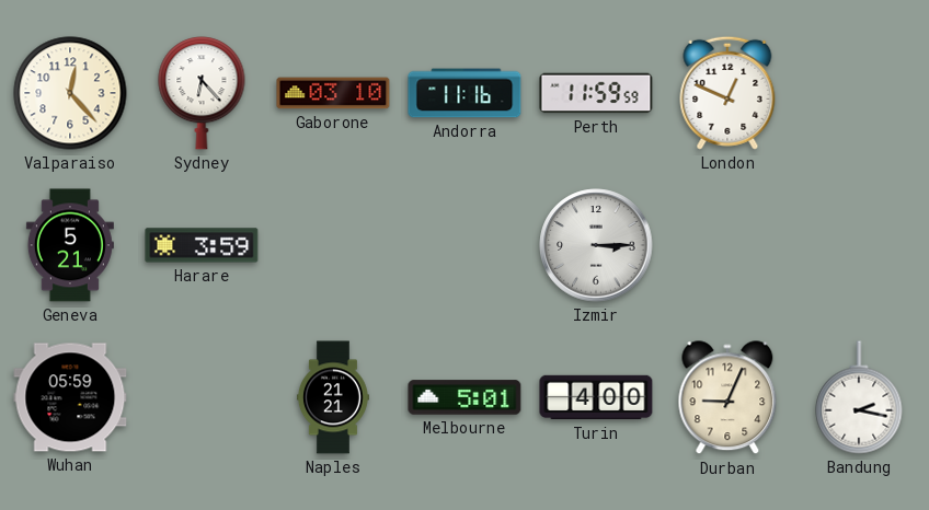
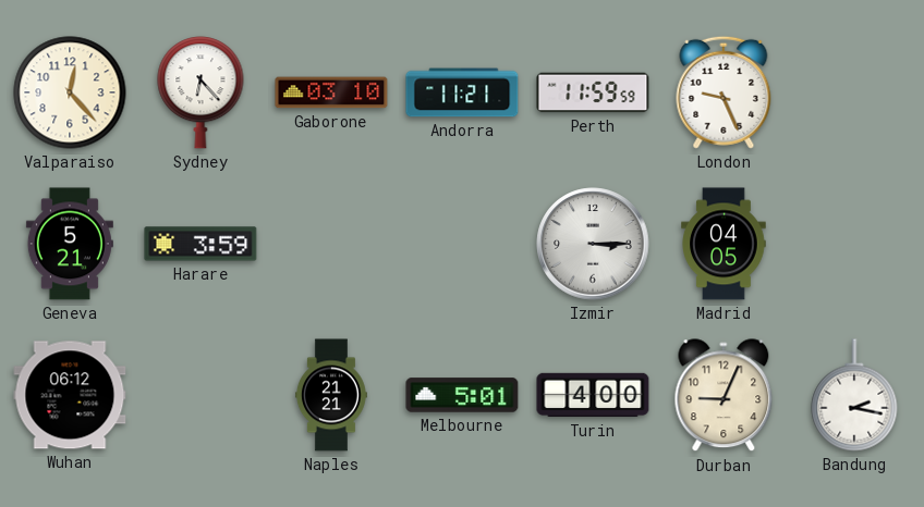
Andorra: 11:16 -> 11:21
London: 12:49 -> 9:26
Madrid: none -> 04:05
Wuhan: 05:59 -> 06:12
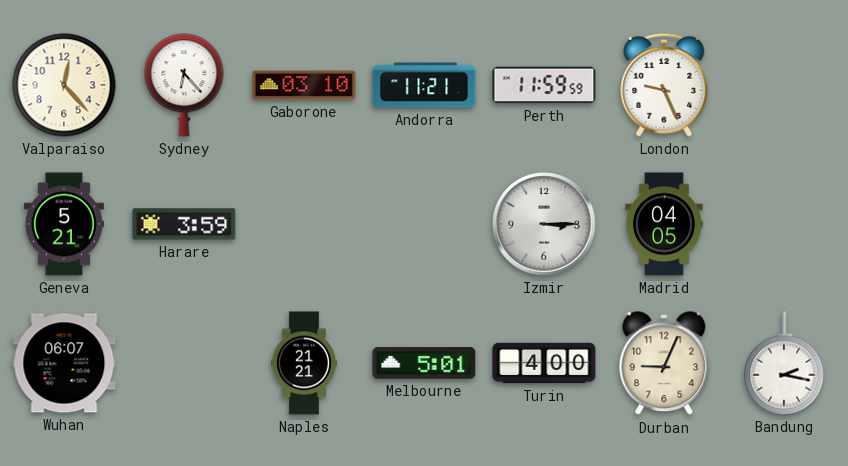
Wuhan: 06:12 -> 06:07
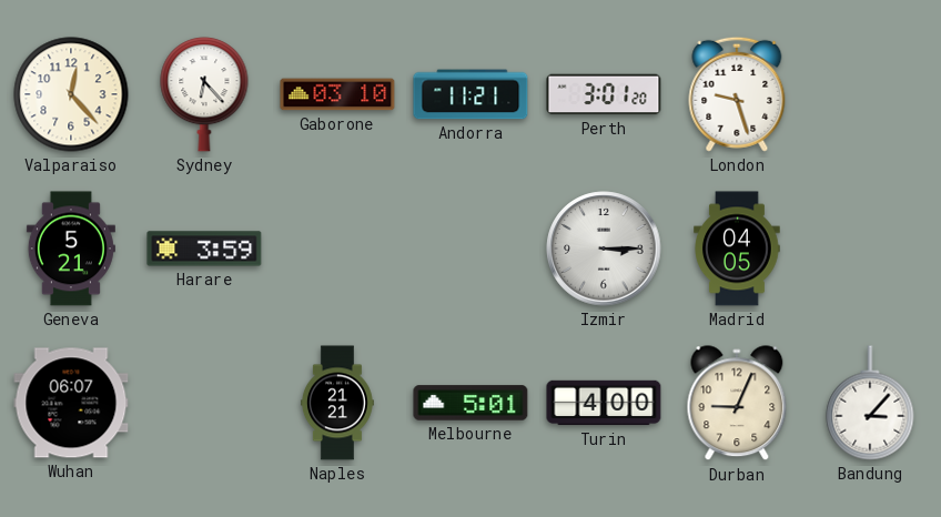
Perth: 11:59 -> 3:01
London: 9:26 -> 9:27
Bandung: 2:17 -> 3:07
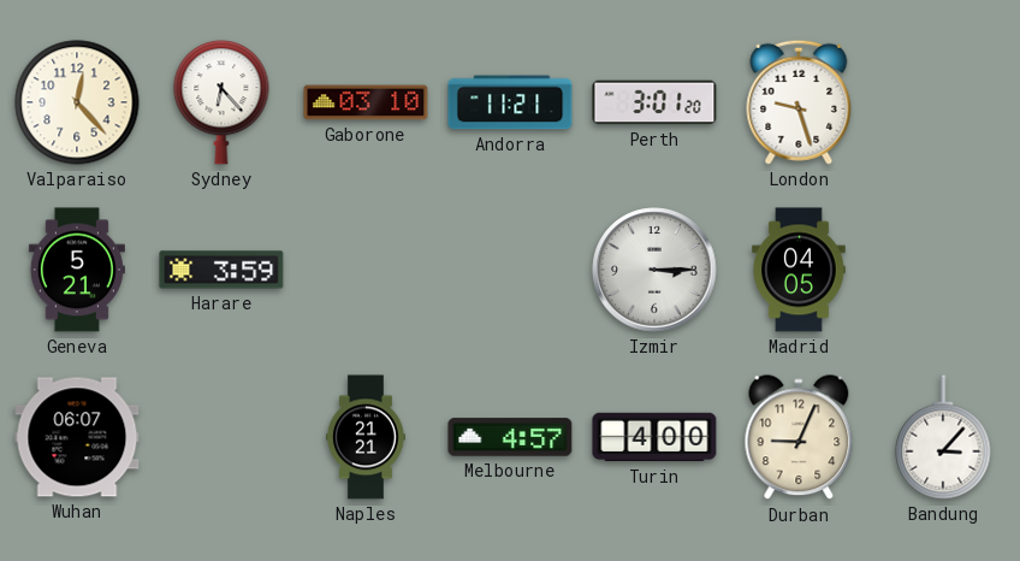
Melbourne: 5:01 -> 4:57
